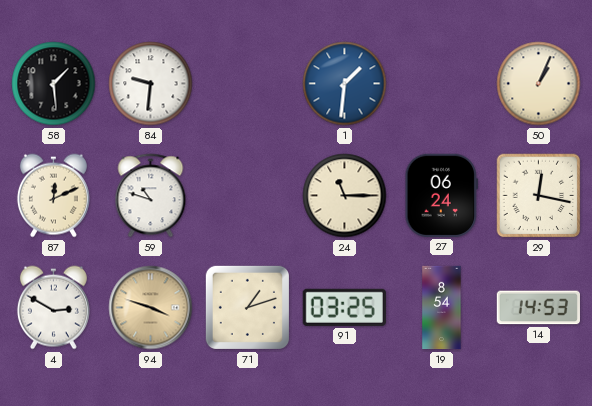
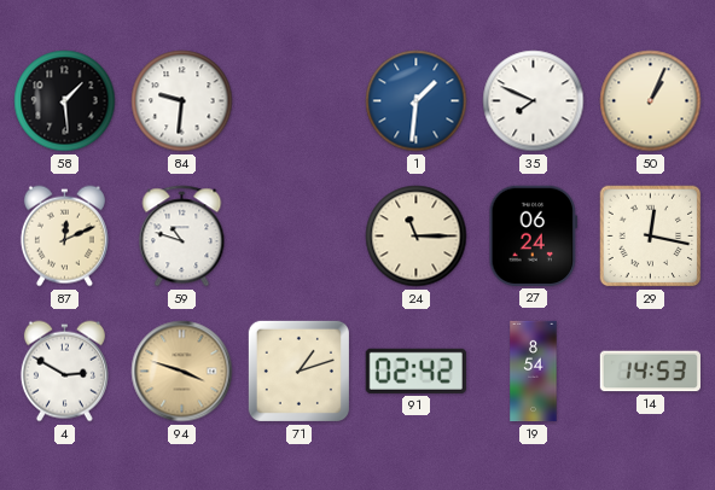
35: none -> 7:49
91: 03:25 -> 02:42
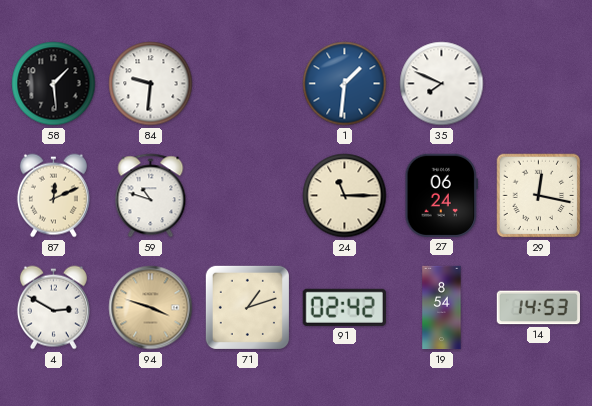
50: 1:04 -> none
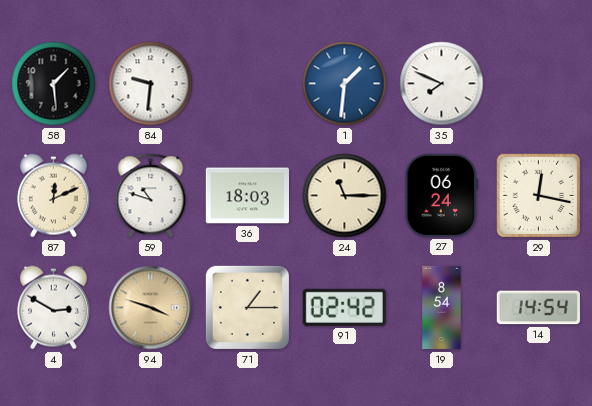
36: none -> 18:03
71: 1:12 -> 1:15
14: 14:53 -> 14:54
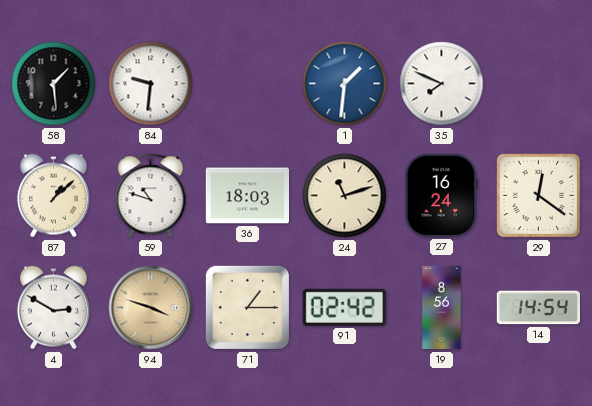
87: 12:11 -> 1:08
24: 11:15 -> 11:12
27: 06:24 -> 16:24
29: 12:17 -> 12:21
19: 8:54 -> 8:56
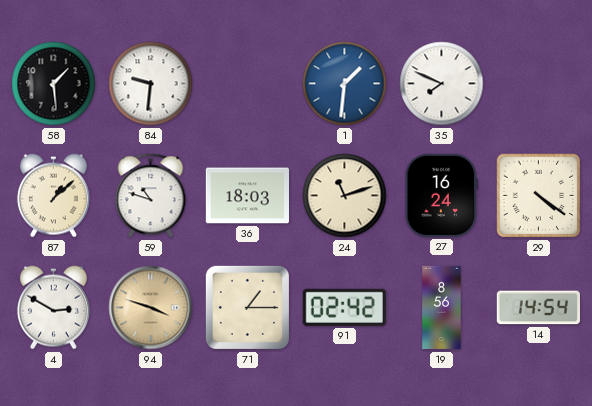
29: 12:21 -> 4:21
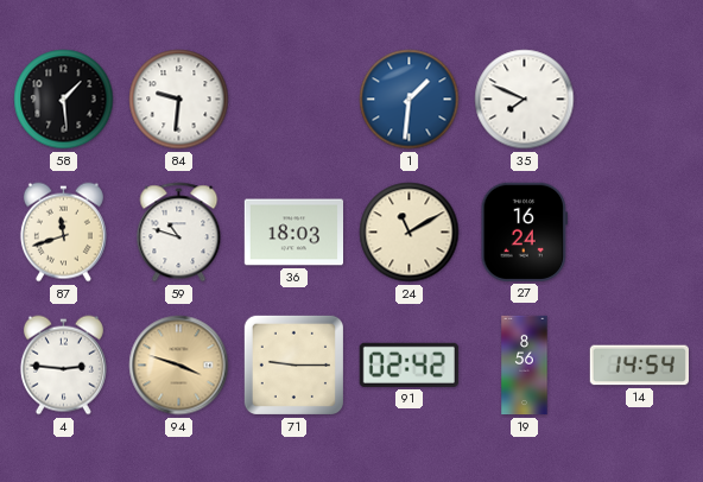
87: 1:08 -> 11:42
24: 11:12 -> 11:10
29: 4:21 -> none
4: 2:50 -> 2:46
71: 1:15 -> 9:15
